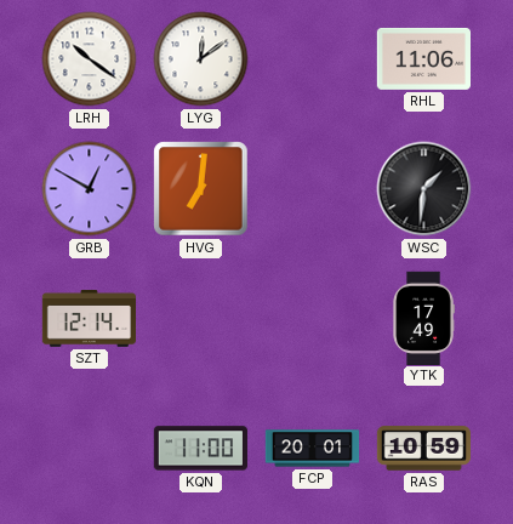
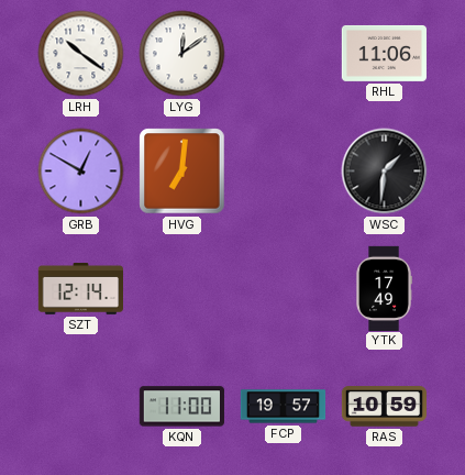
FCP: 20:01 -> 19:57
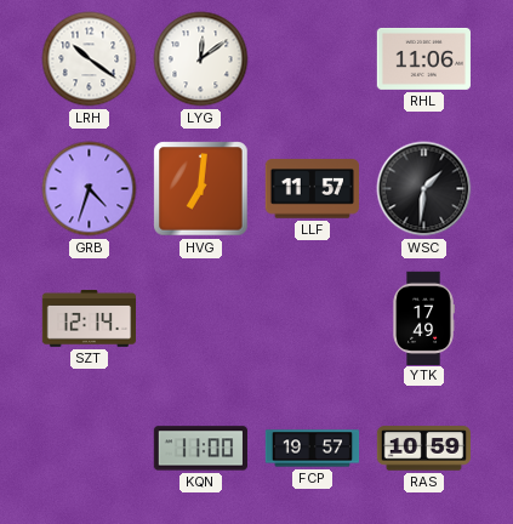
GRB: 12:50 -> 4:33
LLF: none -> 11:57
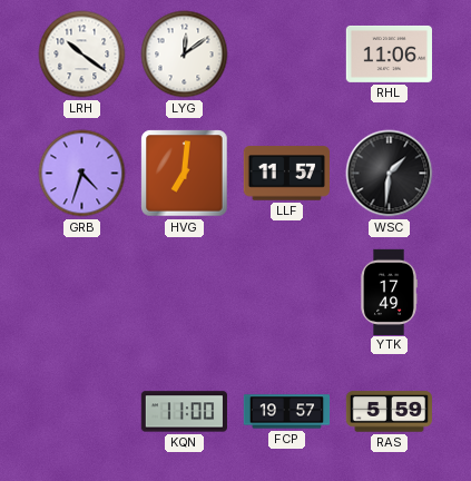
SZT: 12:14 -> none
RAS: 10:59 -> 5:59
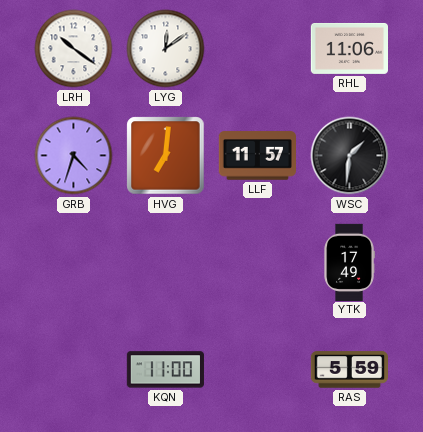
FCP: 19:57 -> none
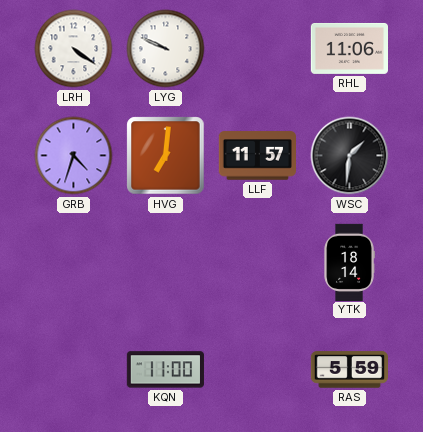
LRH: 10:21 -> 4:21
LYG: 12:09 -> 9:49
YTK: 17:49 -> 18:14
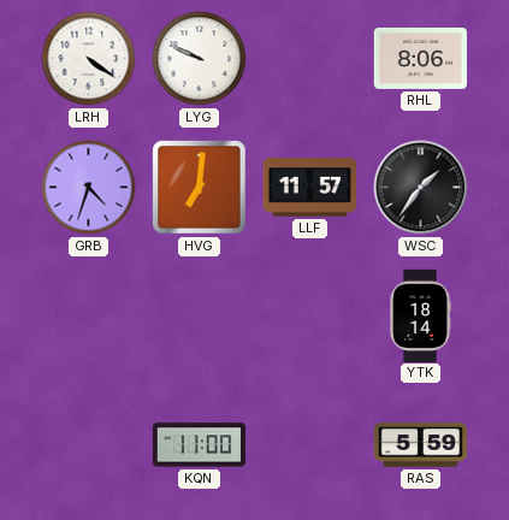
RHL: 11:06 -> 8:06
WSC: 1:31 -> 1:36
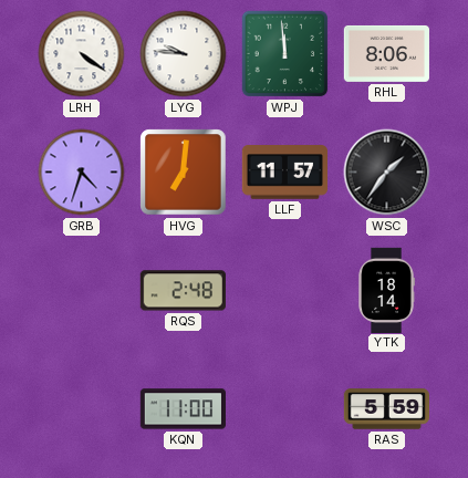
LYG: 9:49 -> 9:46
WPJ: none -> 11:59
RQS: none -> 2:48
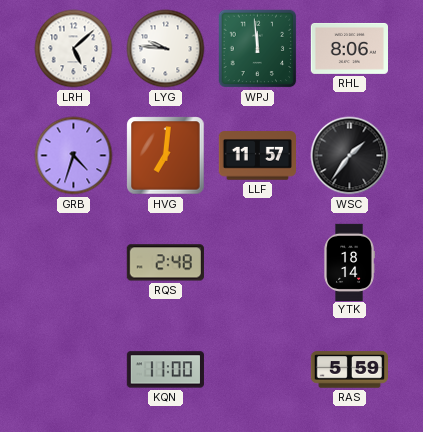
LRH: 4:21 -> 5:08
